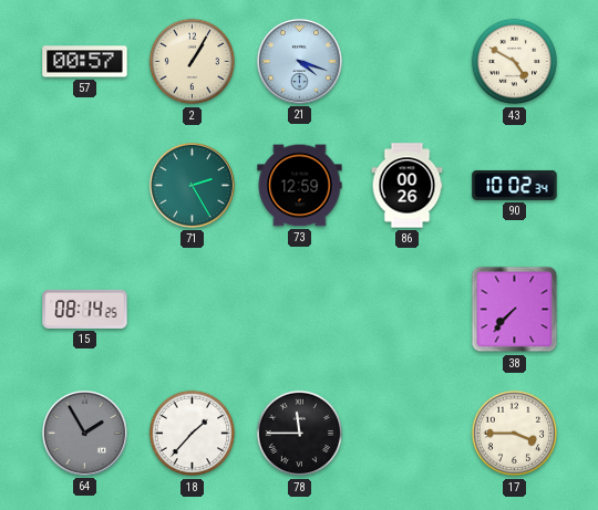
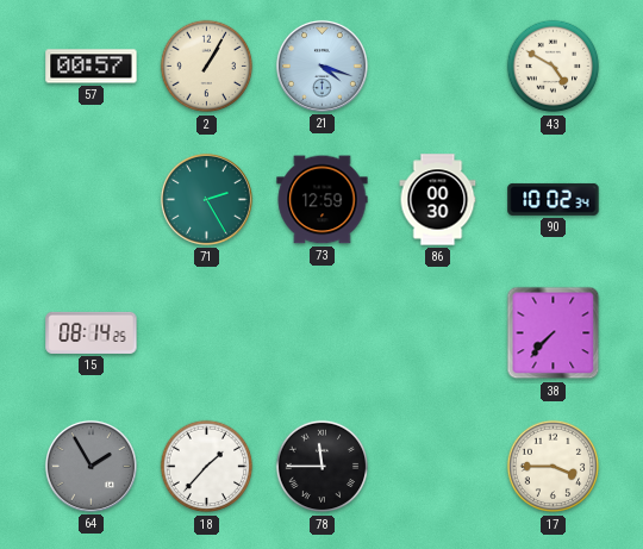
86: 00:26 -> 00:30
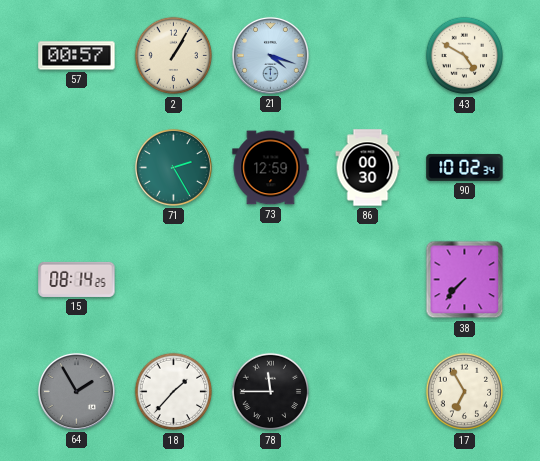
17: 3:45 -> 6:55
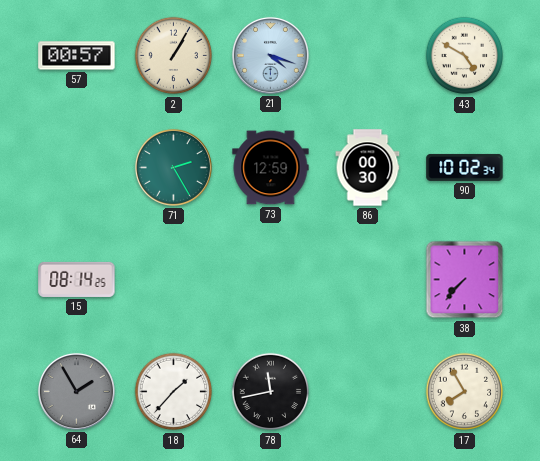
78: 11:45 -> 11:43
17: 6:55 -> 7:55
